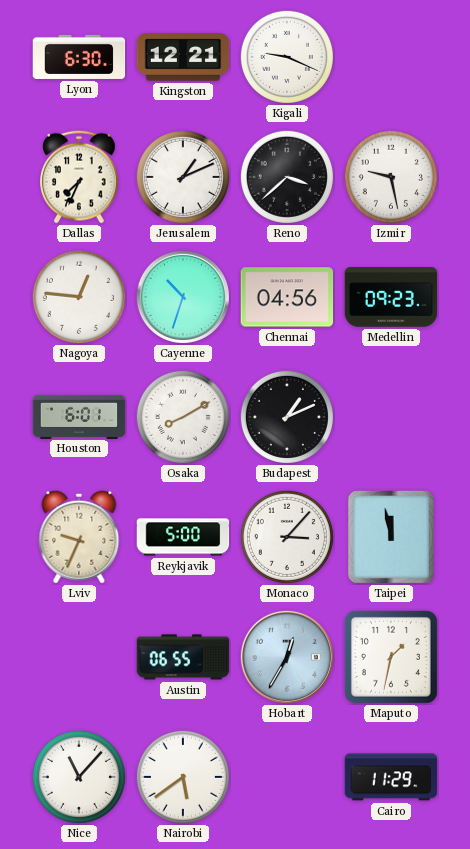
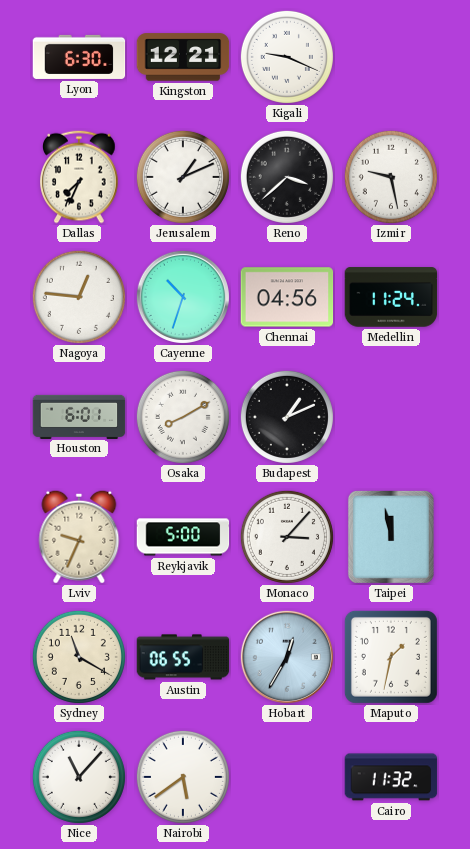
Medellin: 09:23 -> 11:24
Sydney: none -> 11:20
Cairo: 11:29 -> 11:32
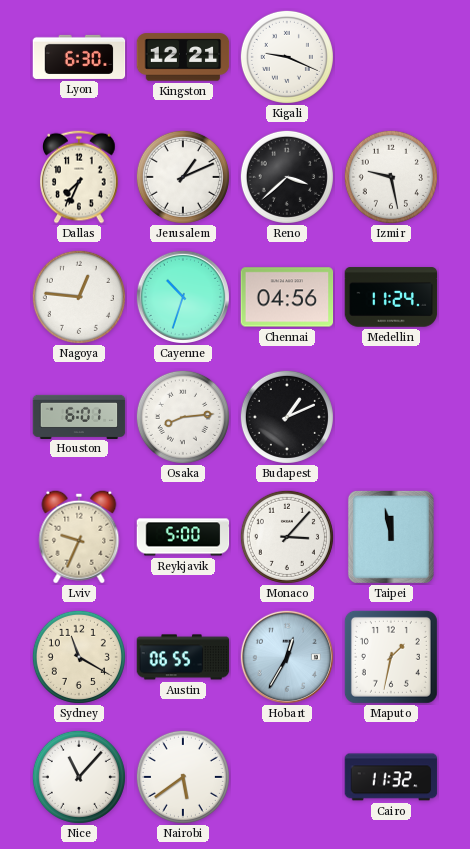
Osaka: 8:10 -> 8:14
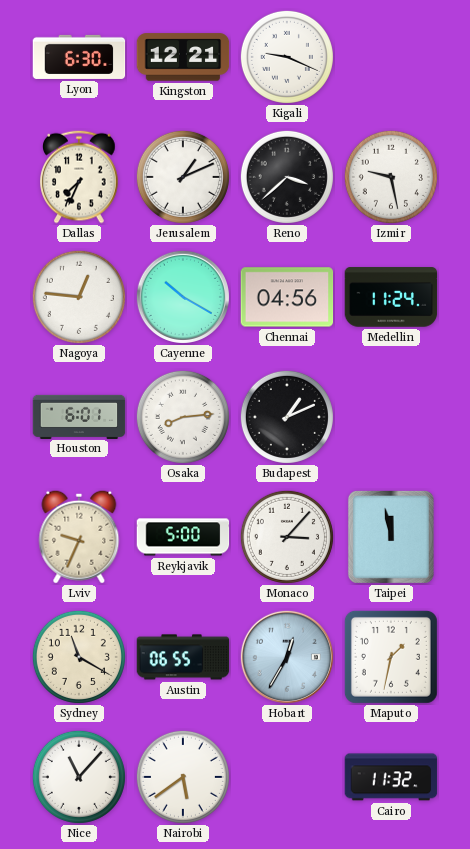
Cayenne: 10:33 -> 10:20
